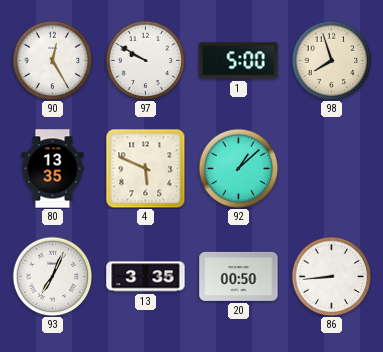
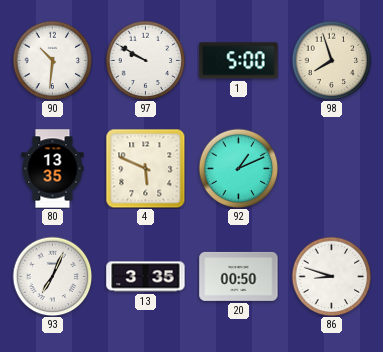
90: 12:25 -> 10:31
92: 1:08 -> 1:11
86: 8:44 -> 8:48
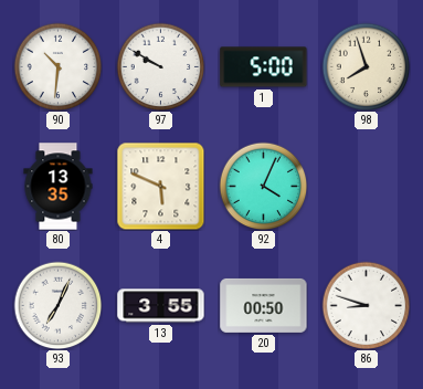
92: 1:11 -> 4:04
13: 3:35 -> 3:55
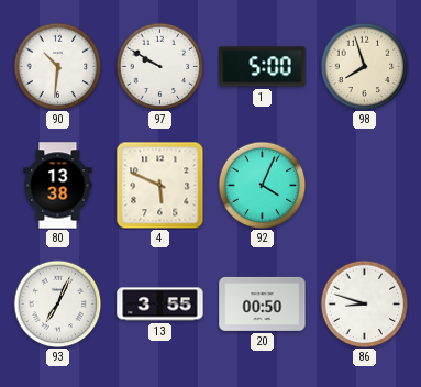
80: 13:35 -> 13:38
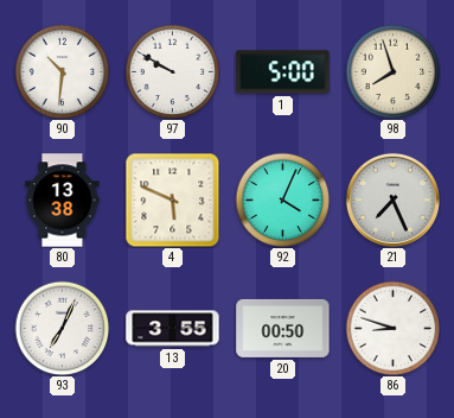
21: none -> 7:26
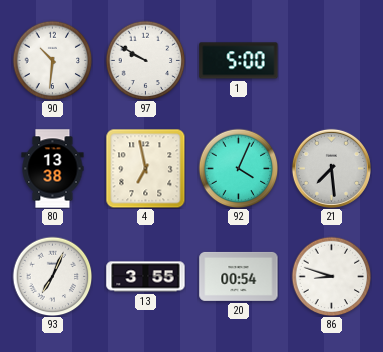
98: 7:57 -> none
4: 5:49 -> 6:58
21: 7:26 -> 7:29
20: 00:50 -> 00:54
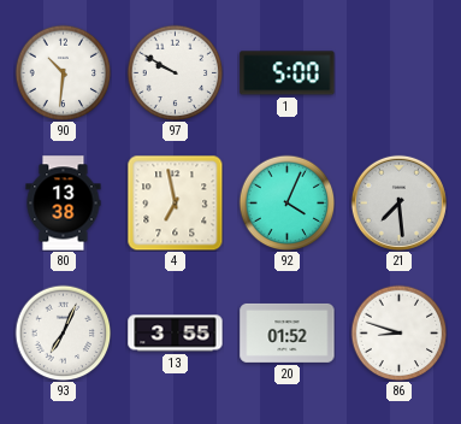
20: 00:54 -> 01:52
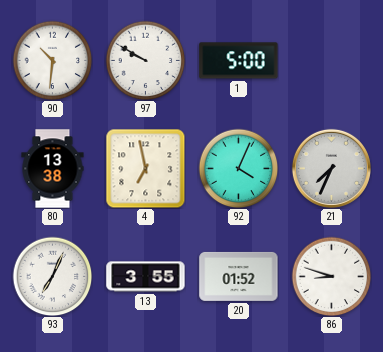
21: 7:29 -> 7:34
